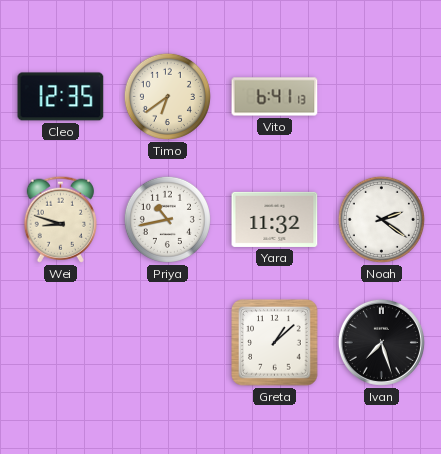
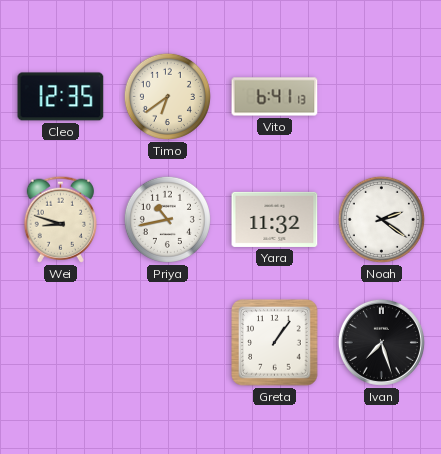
Greta: 1:08 -> 1:06
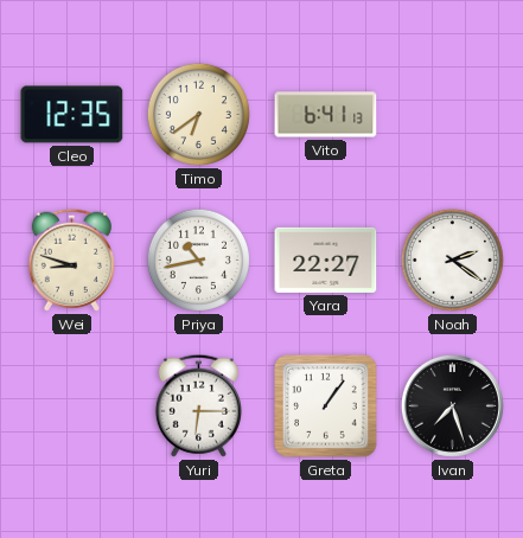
Yara: 11:32 -> 22:27
Yuri: none -> 6:15
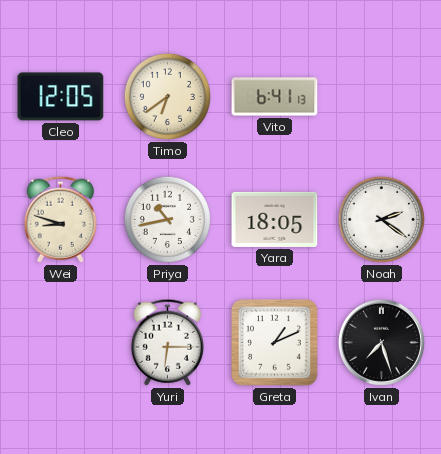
Cleo: 12:35 -> 12:05
Yara: 22:27 -> 18:05
Greta: 1:06 -> 1:11
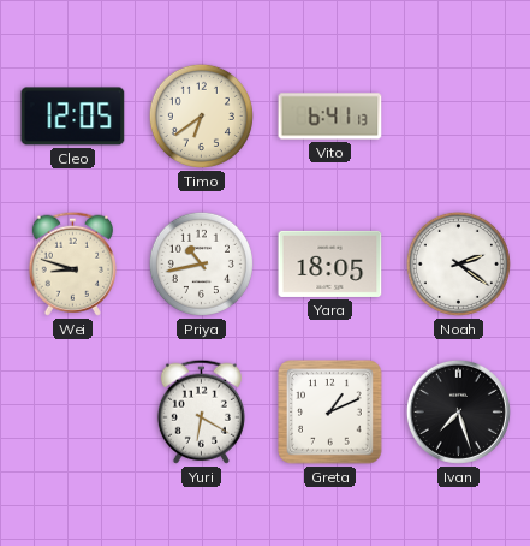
Yuri: 6:15 -> 6:20
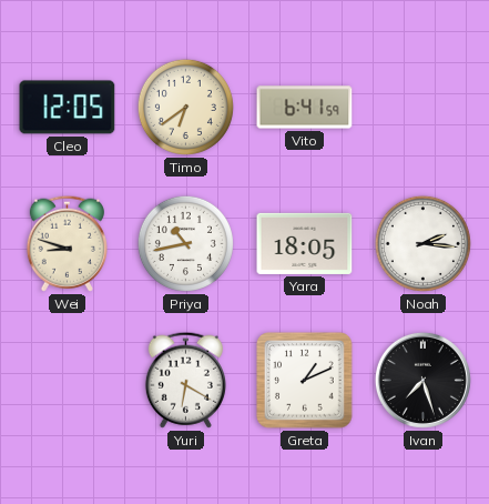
Vito: 6:41:13 -> 6:41:59
Noah: 2:21 -> 2:16
